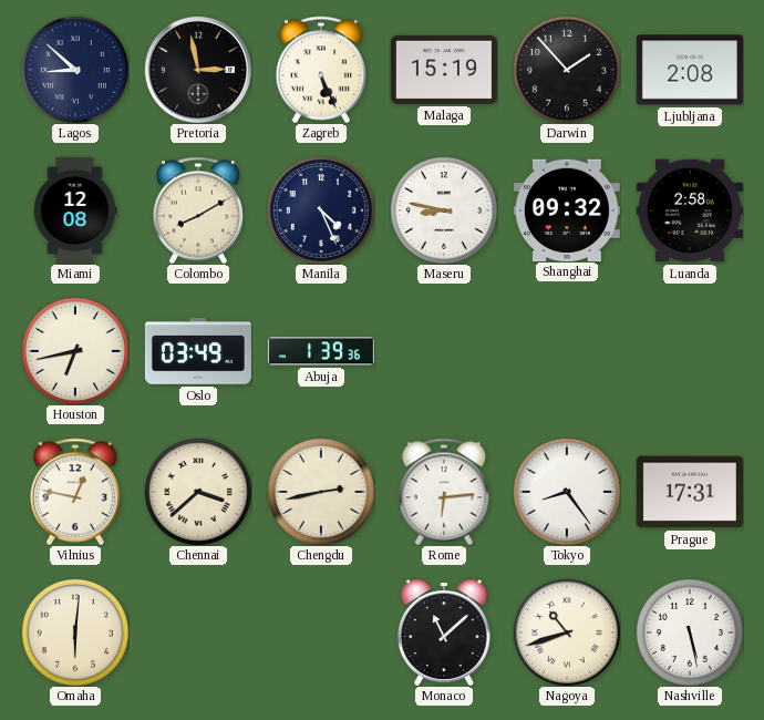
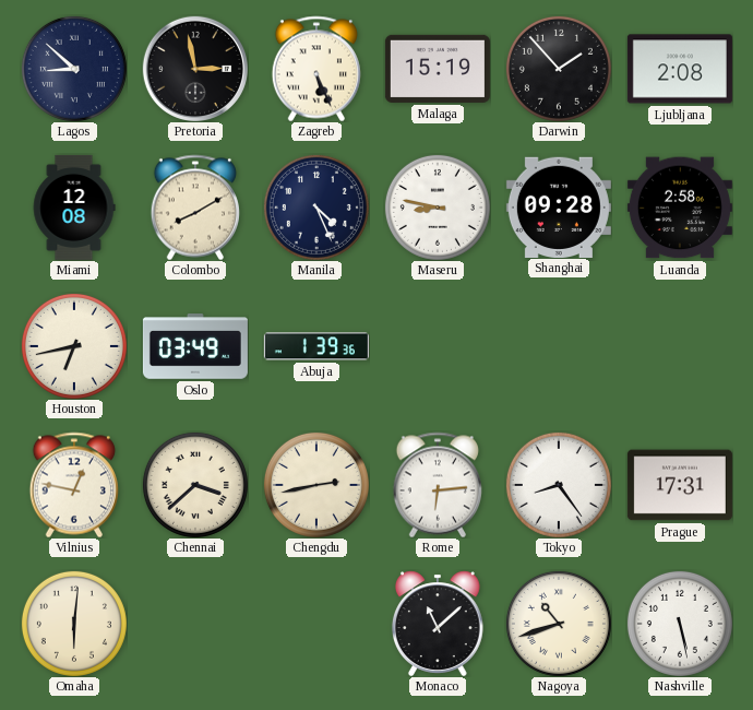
Shanghai: 09:32 -> 09:28
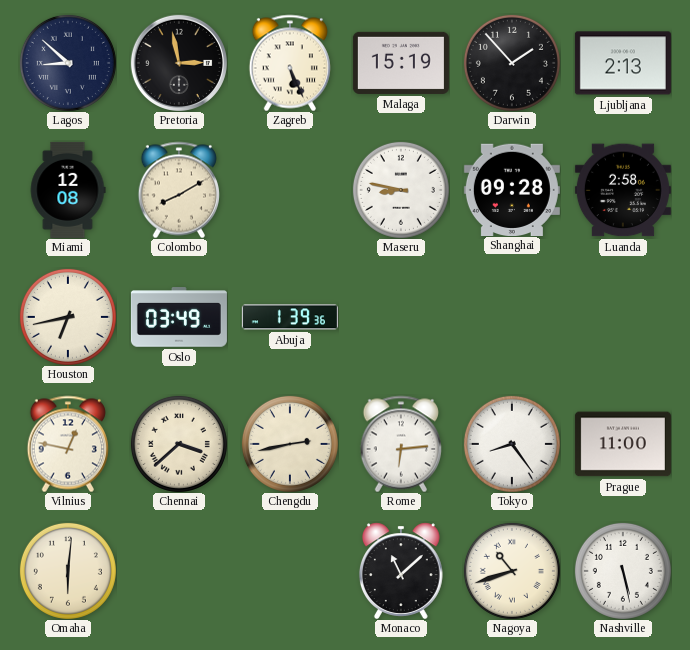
Ljubljana: 2:08 -> 2:13
Manila: 4:26 -> none
Prague: 17:31 -> 11:00
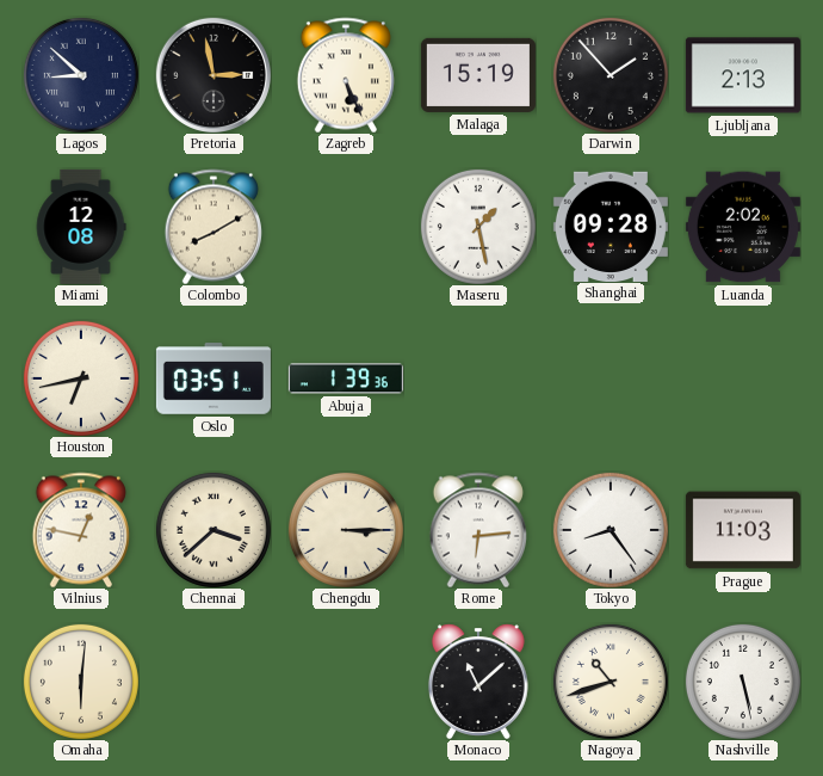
Maseru: 8:47 -> 1:28
Luanda: 2:58 -> 2:02
Oslo: 03:49 -> 03:51
Chengdu: 2:43 -> 3:15
Prague: 11:00 -> 11:03
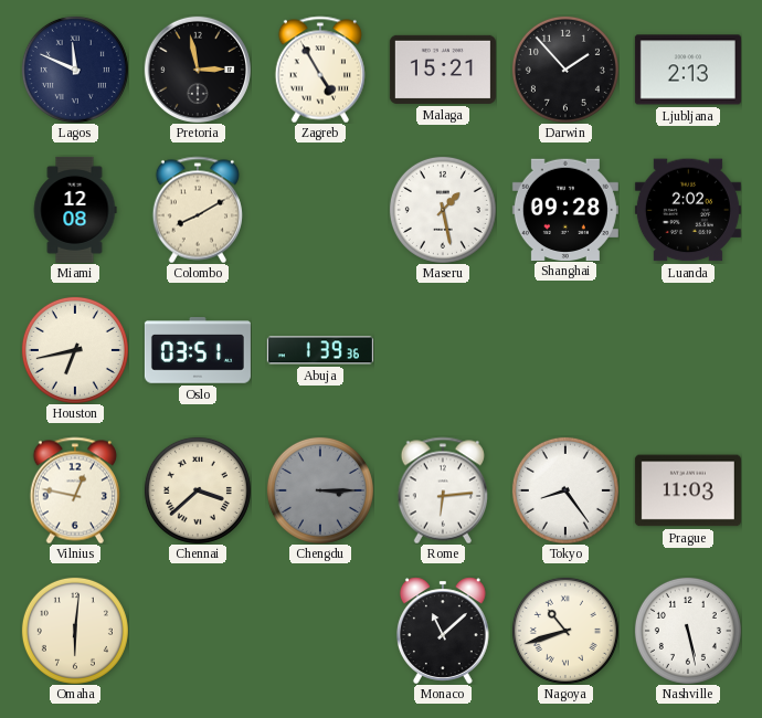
Lagos: 8:52 -> 11:49
Zagreb: 5:26 -> 4:55
Malaga: 15:19 -> 15:21
Chengdu dial: cream -> grey
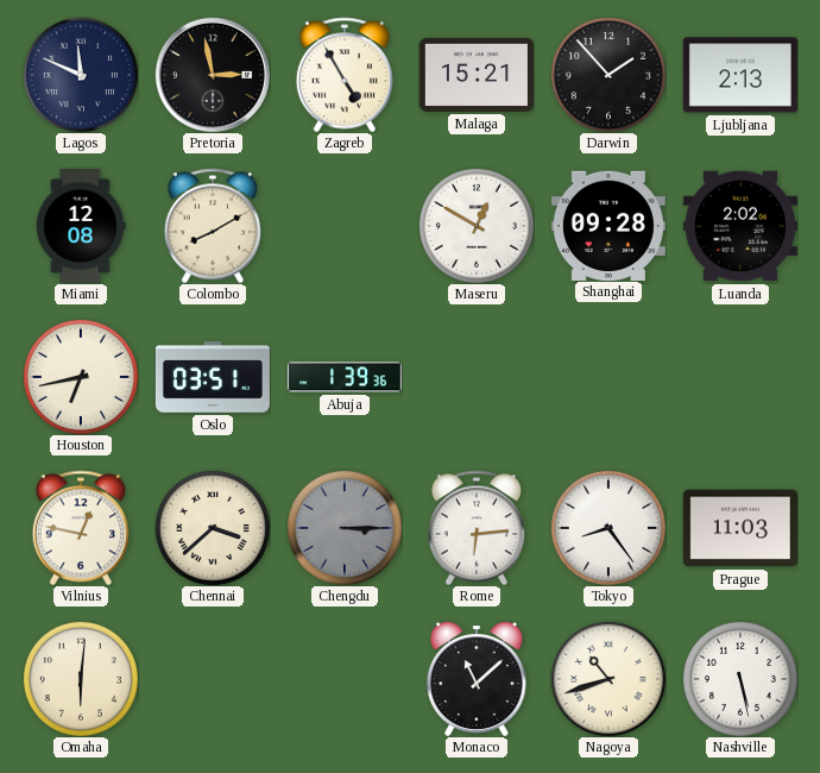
Maseru: 1:28 -> 12:50
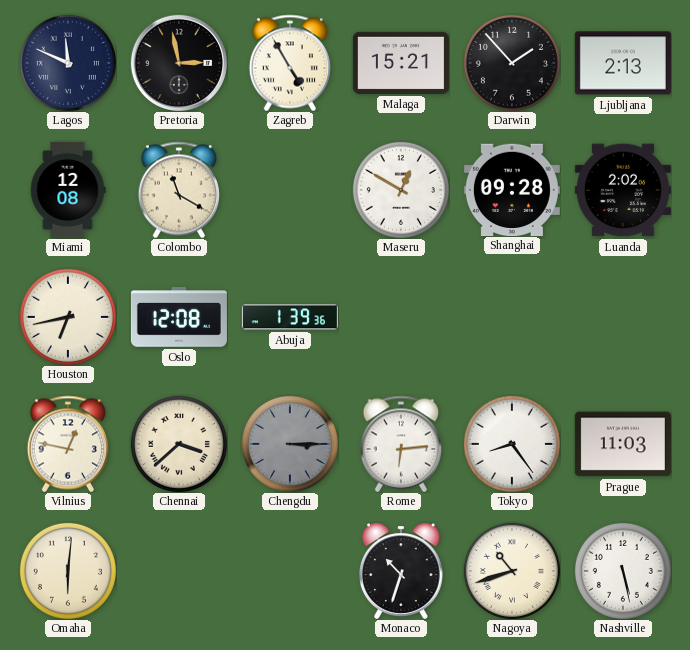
Colombo: 8:10 -> 11:20
Oslo: 03:51 -> 12:08
Monaco: 11:08 -> 10:33
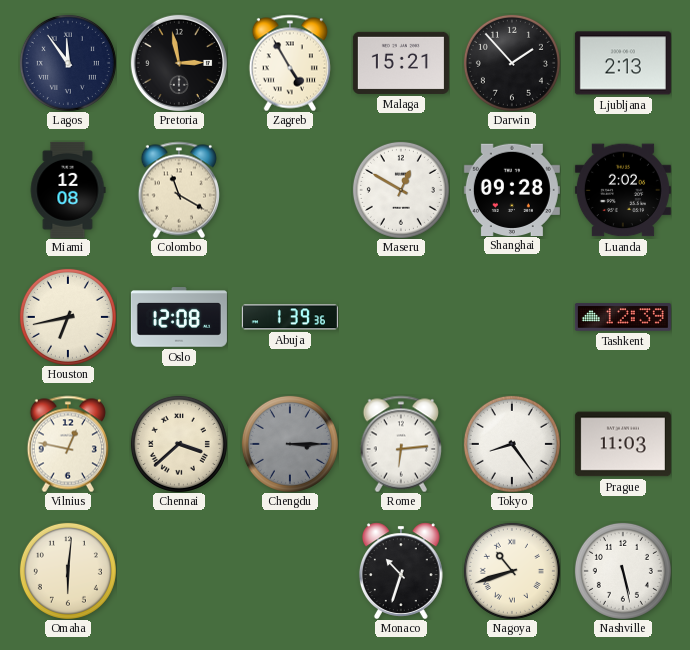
Lagos: 11:49 -> 11:54
Tashkent: none -> 12:39
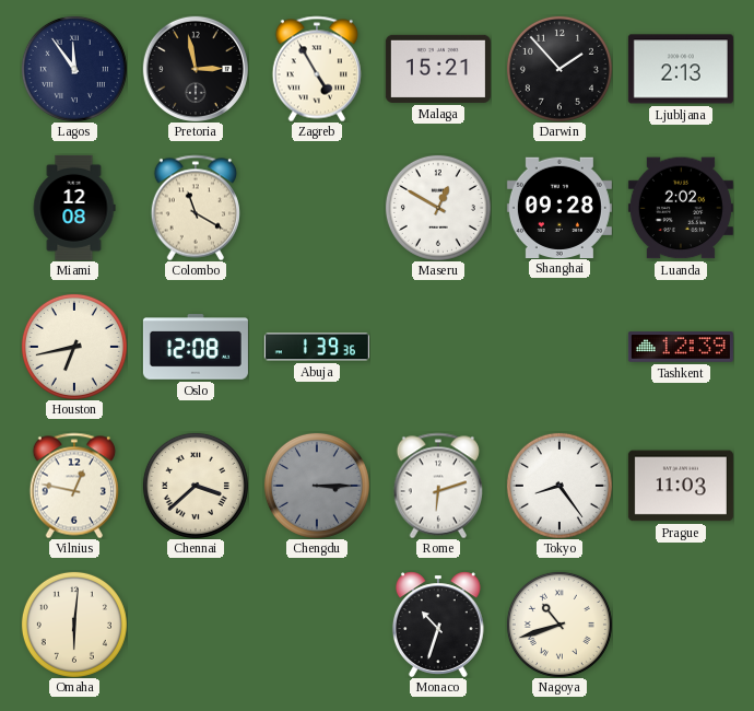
Rome: 6:14 -> 6:12
Nashville: 5:28 -> none
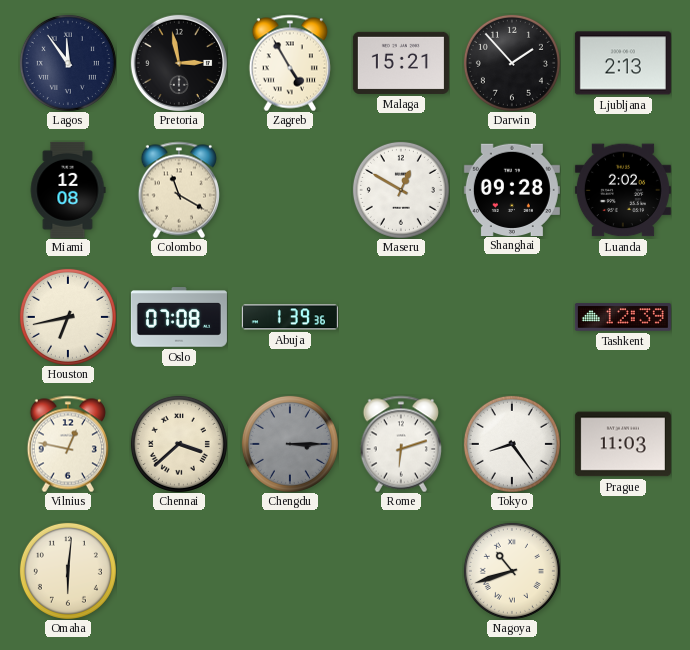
Oslo: 12:08 -> 07:08
Monaco: 10:33 -> none
